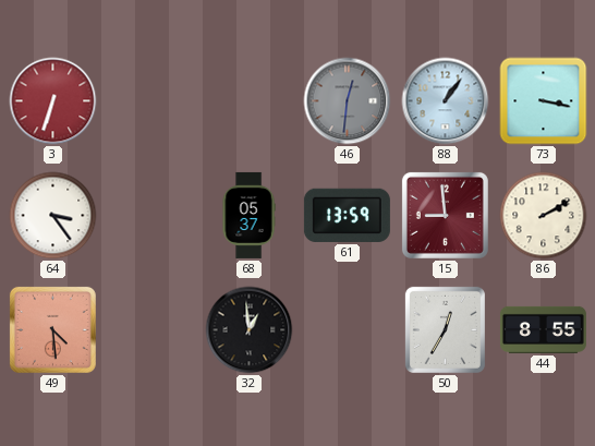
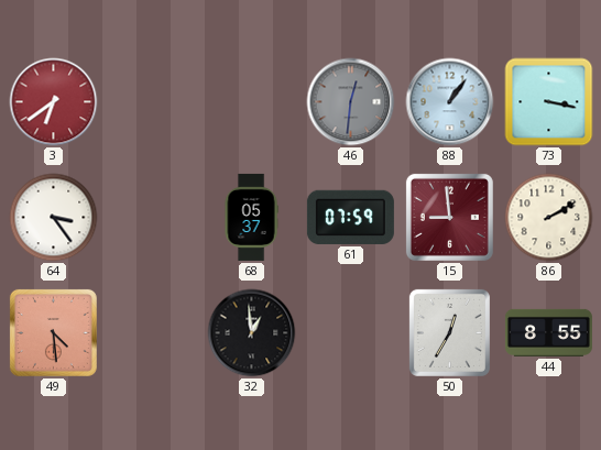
3: 6:33 -> 6:39
61: 13:59 -> 07:59
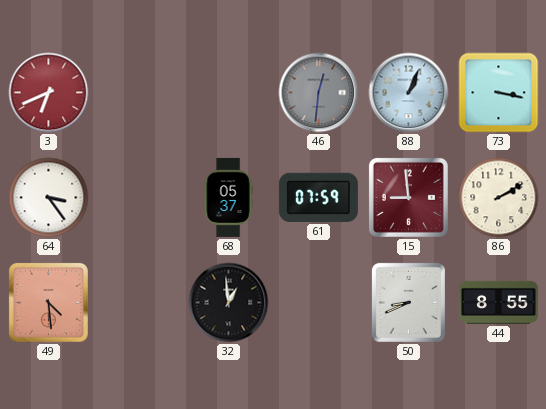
3: 6:39 -> 6:41
88: 1:06 -> 1:04
50: 12:35 -> 8:41
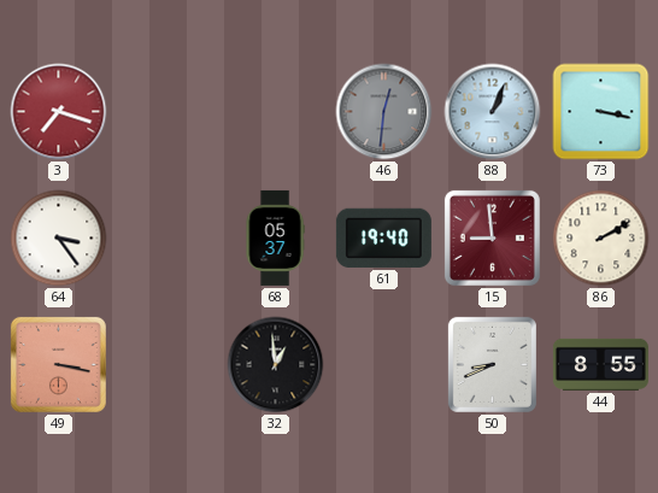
3: 6:41 -> 7:18
61: 07:59 -> 19:40
49: 4:29 -> 3:17
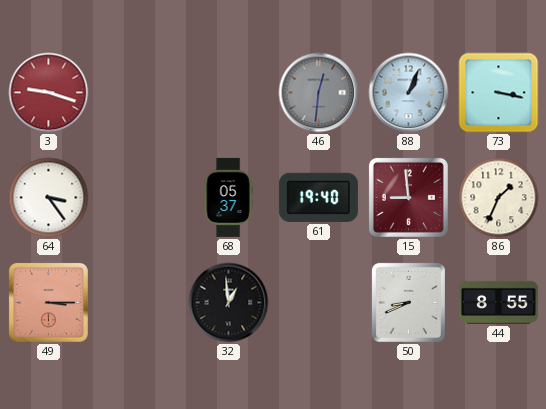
3: 7:18 -> 9:18
86: 2:10 -> 1:34
49: 3:17 -> 3:15
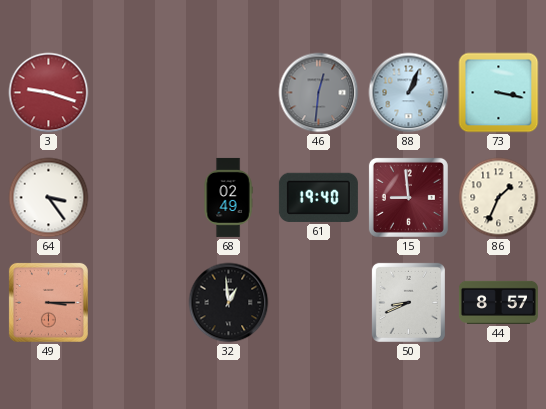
68: 05:37 -> 02:49
44: 8:55 -> 8:57
